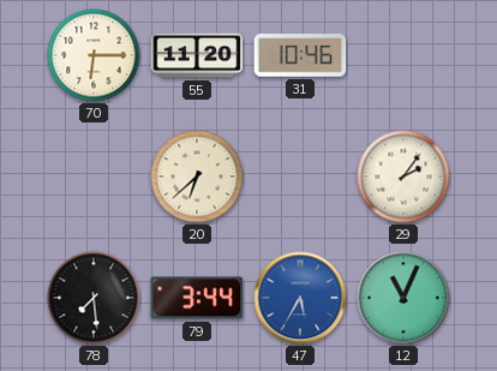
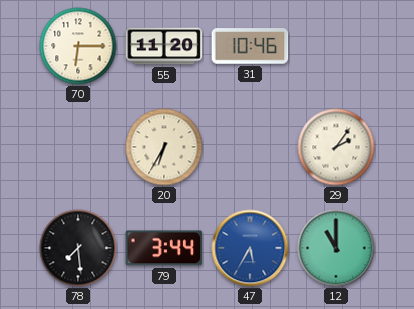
20: 6:38 -> 6:35
12: 11:04 -> 11:00
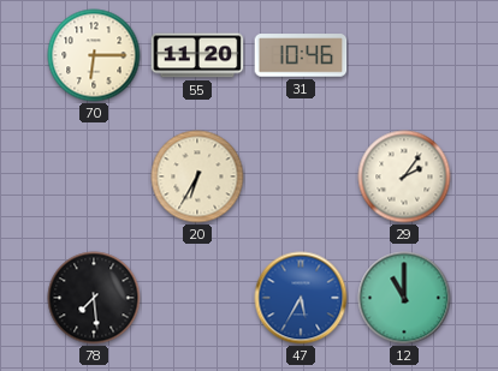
79: 3:44 -> none
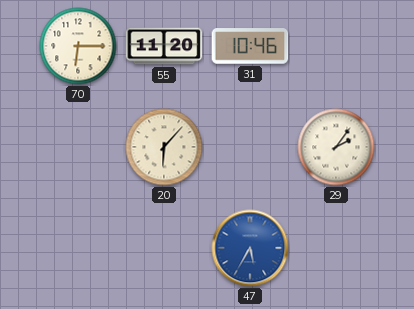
20: 6:35 -> 6:07
78: 7:29 -> none
12: 11:00 -> none
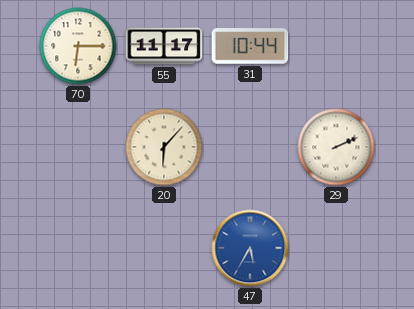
55: 11:20 -> 11:17
31: 10:46 -> 10:44
29: 2:06 -> 2:11
